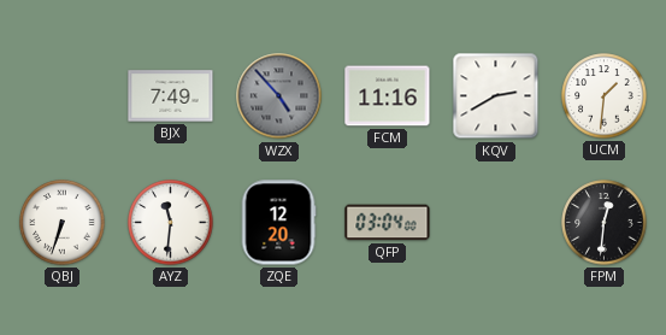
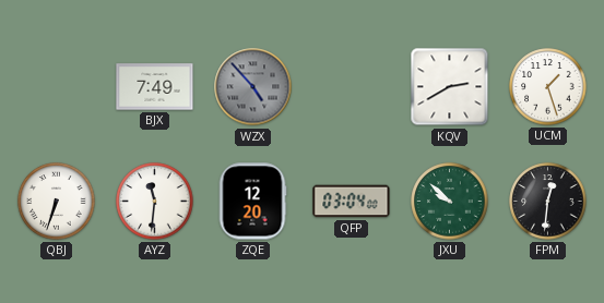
FCM: 11:16 -> none
UCM: 1:31 -> 1:27
JXU: none -> 9:52
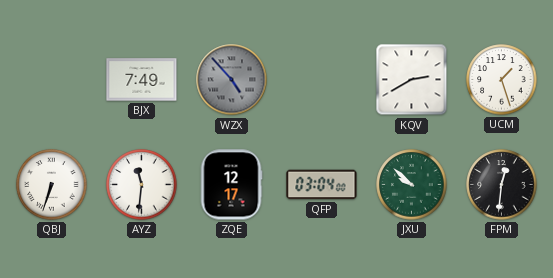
ZQE: 12:20 -> 12:17
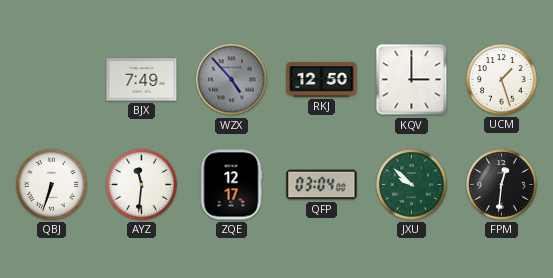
RKJ: none -> 12:50
KQV: 2:40 -> 3:00
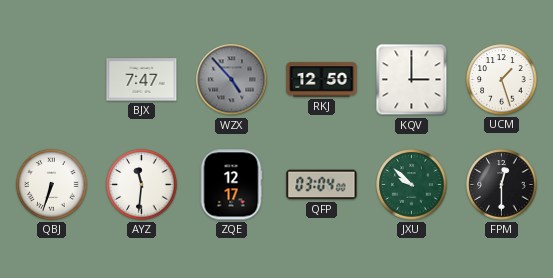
BJX: 7:49 -> 7:47
FPM: 12:31 -> 12:30
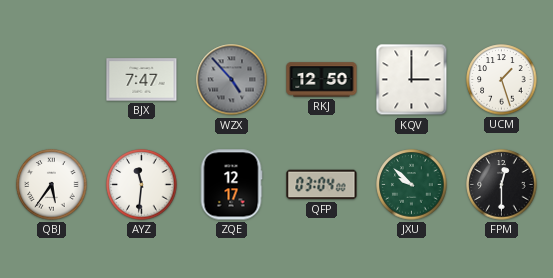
QBJ: 6:33 -> 5:36
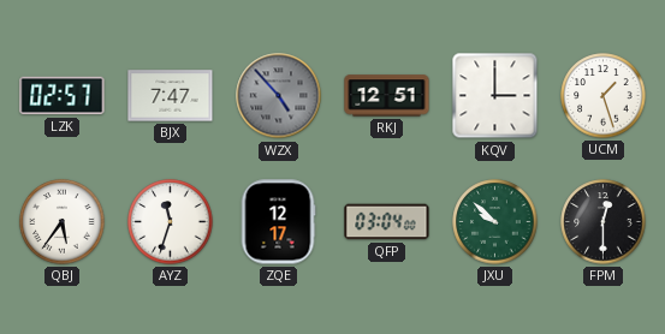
LZK: none -> 02:57
RKJ: 12:50 -> 12:51
AYZ: 11:31 -> 11:33
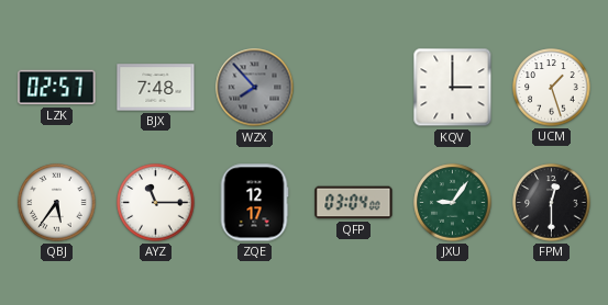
BJX: 7:47 -> 7:48
WZX: 4:53 -> 7:53
RKJ: 12:51 -> none
AYZ: 11:33 -> 11:15
JXU: 9:52 -> 9:06
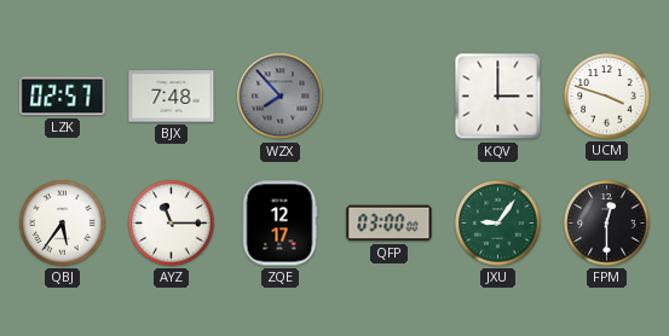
UCM: 1:27 -> 3:48
QFP: 03:04 -> 03:00
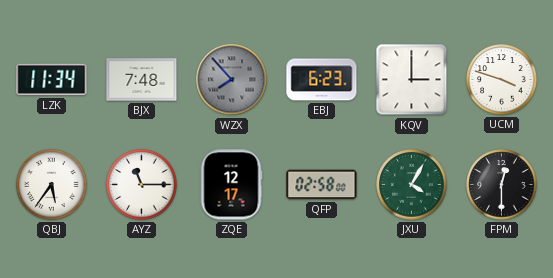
LZK: 02:57 -> 11:34
EBJ: none -> 6:23
QFP: 03:00 -> 02:58
JXU: 9:06 -> 4:05
